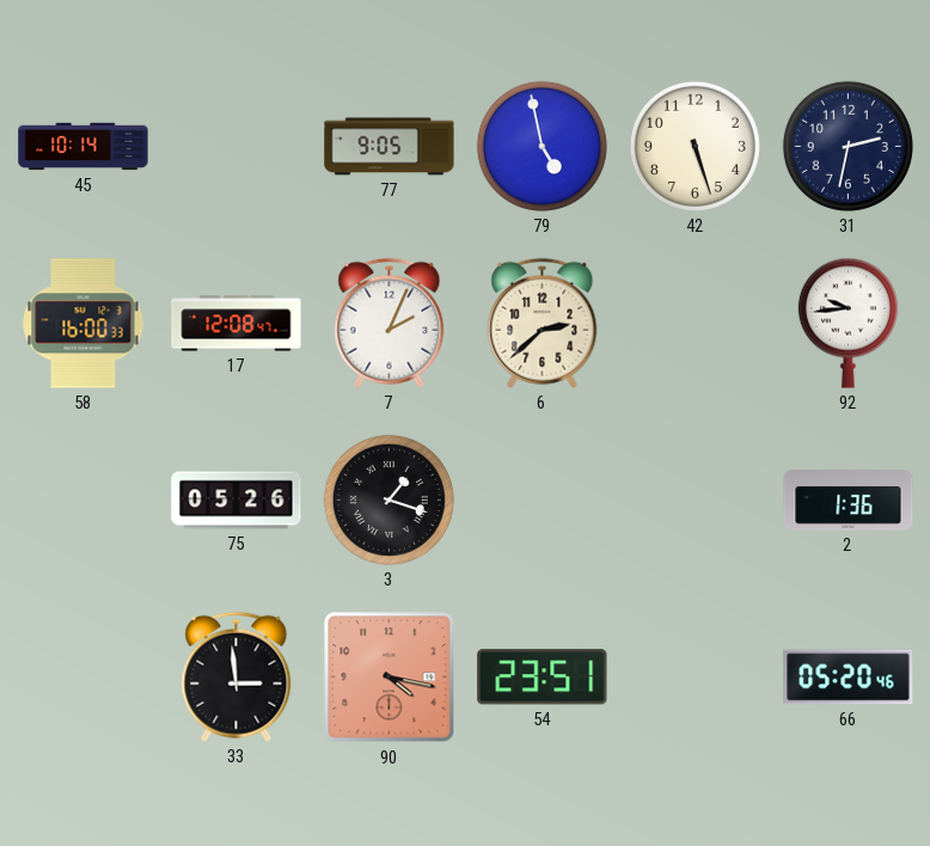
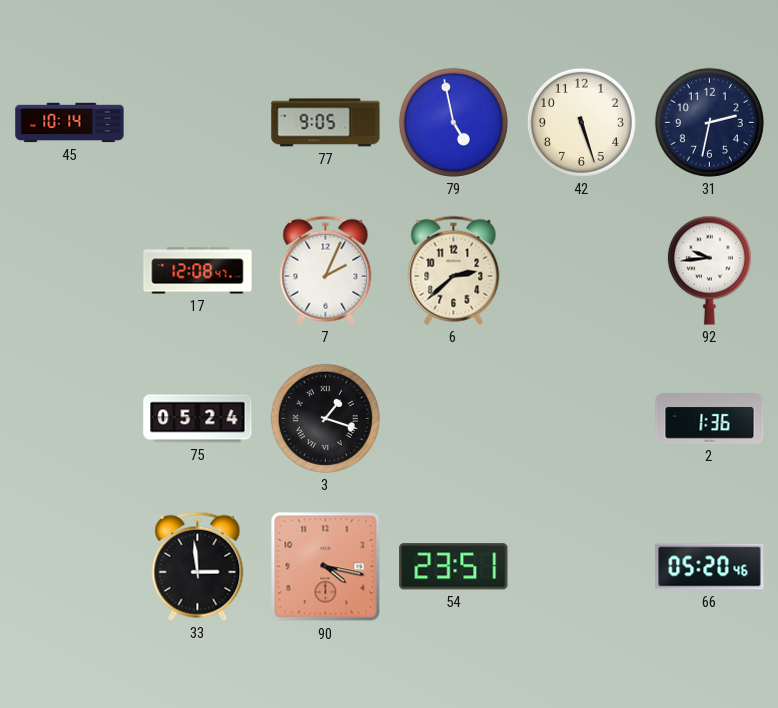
58: 16:00 -> none
75: 05:26 -> 05:24
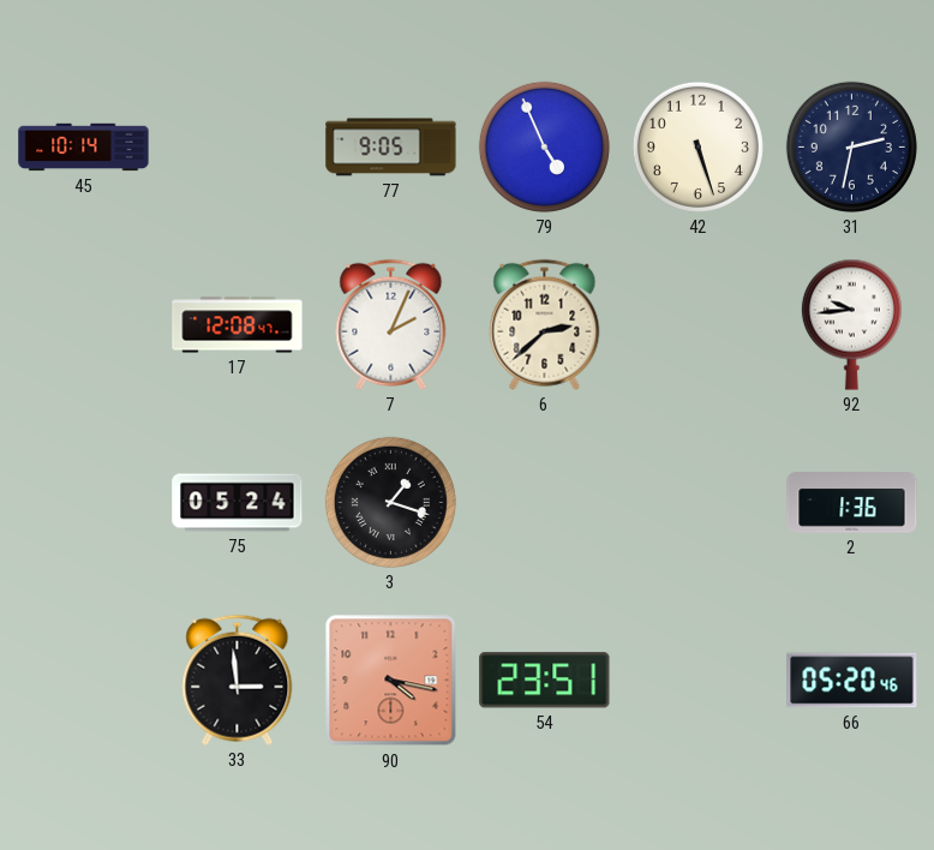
79: 4:58 -> 4:56
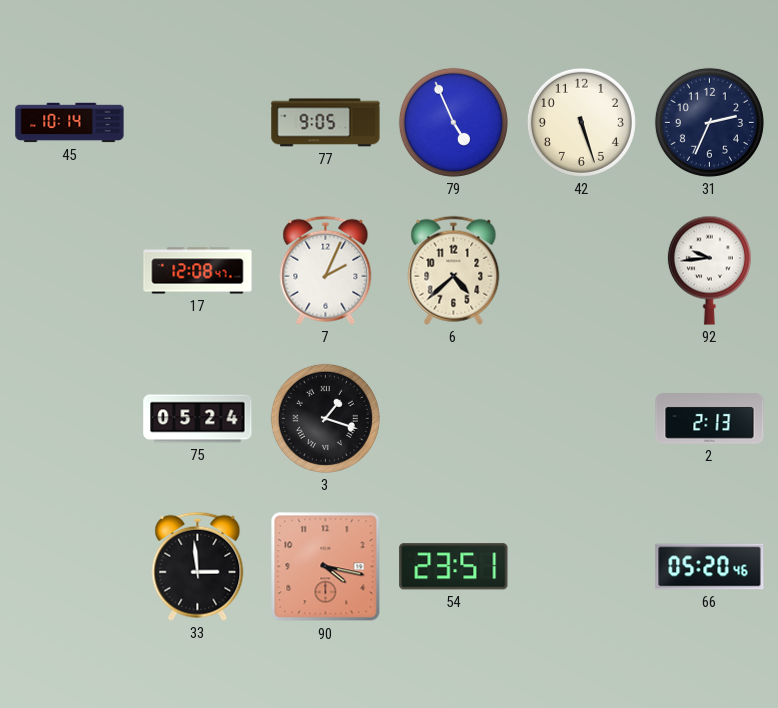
31: 2:32 -> 2:34
6: 2:38 -> 4:38
2: 1:36 -> 2:13
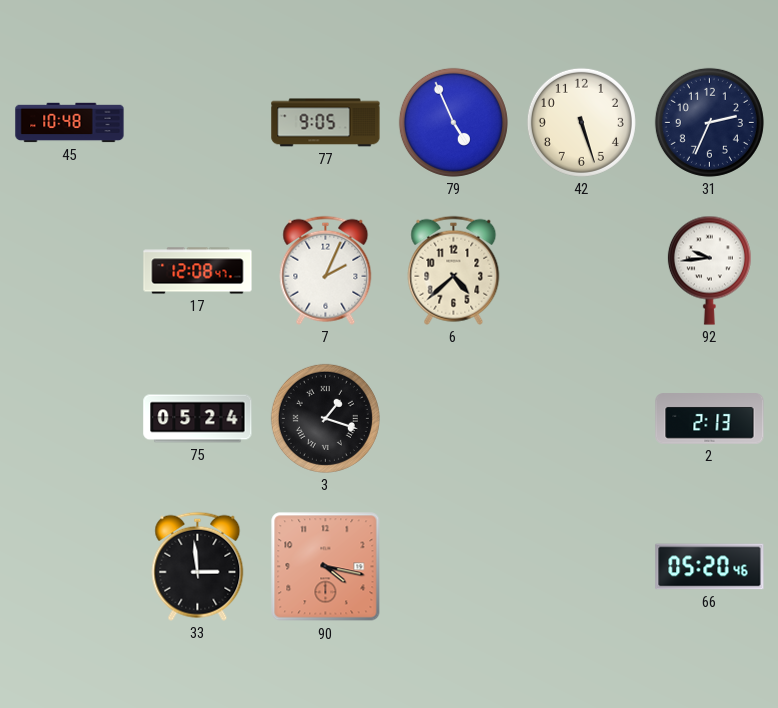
45: 10:14 -> 10:48
54: 23:51 -> none
